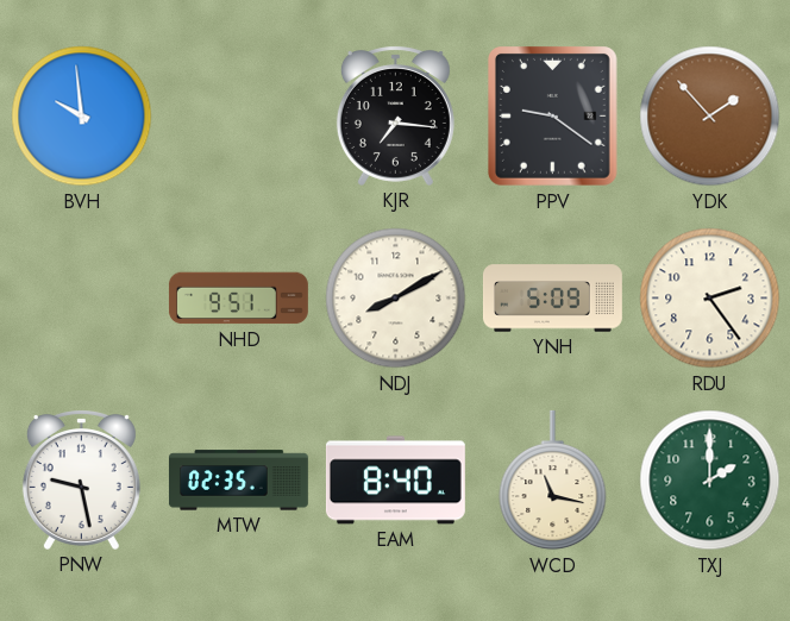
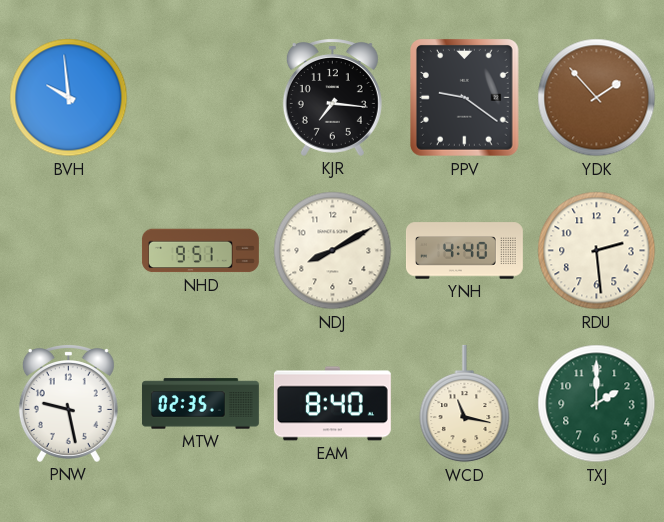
YNH: 5:09 -> 4:40
RDU: 2:24 -> 2:29
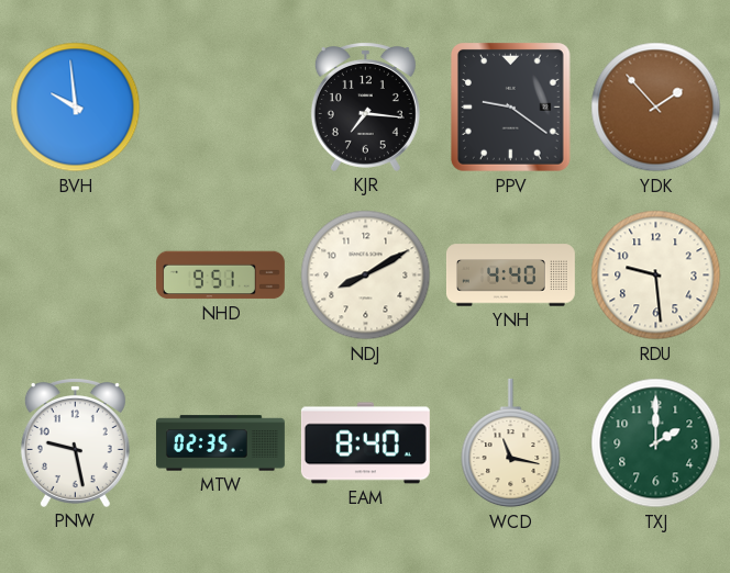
RDU: 2:29 -> 9:29
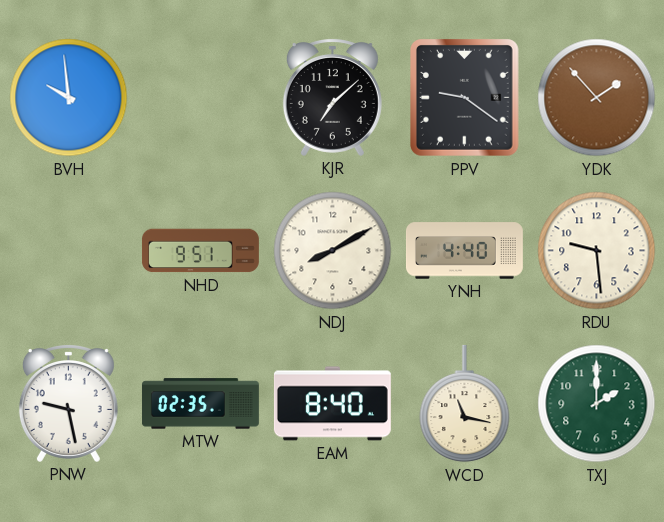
KJR: 7:16 -> 7:08
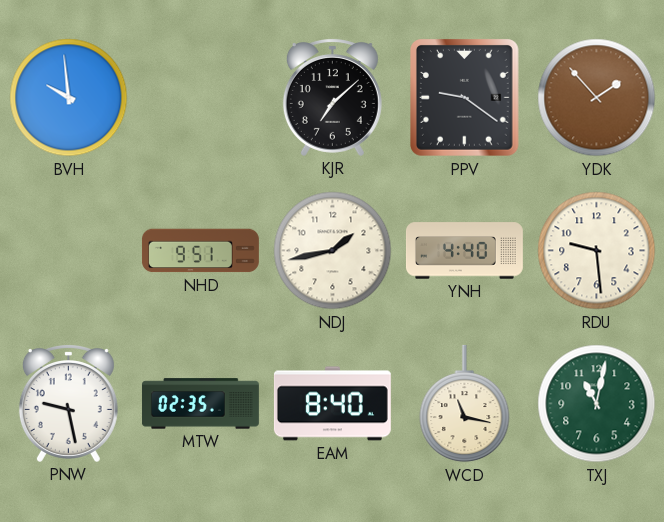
NDJ: 8:10 -> 1:43
TXJ: 2:00 -> 11:02
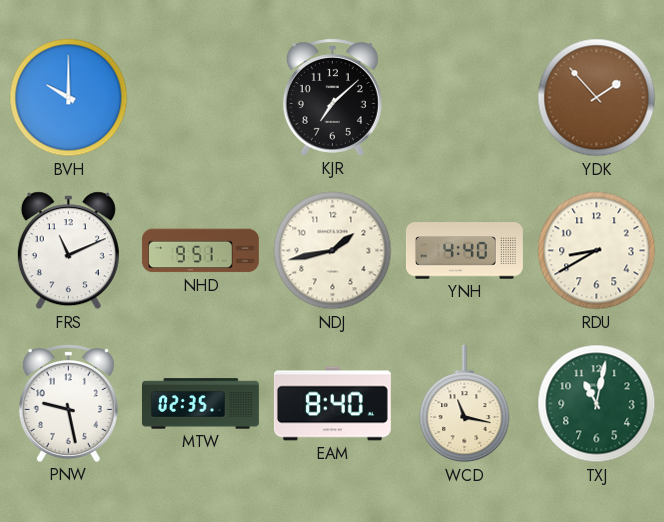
BVH: 9:59 -> 10:00
PPV: 9:21 -> none
FRS: none -> 11:11
RDU: 9:29 -> 8:40
